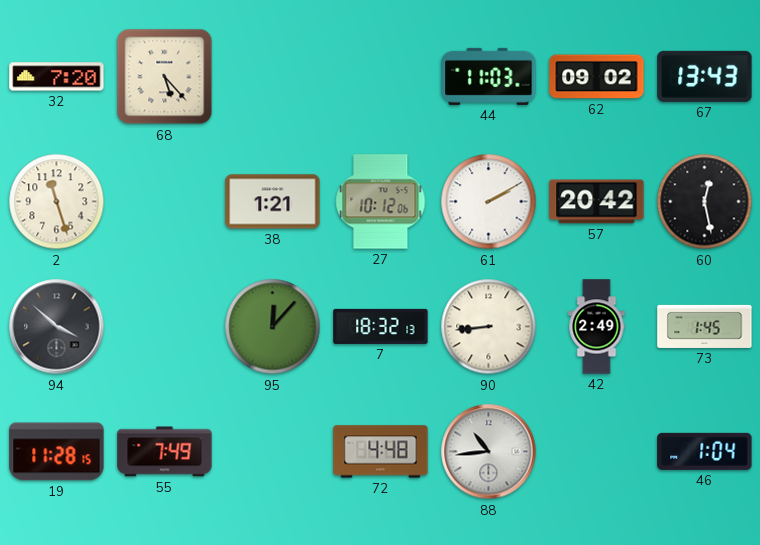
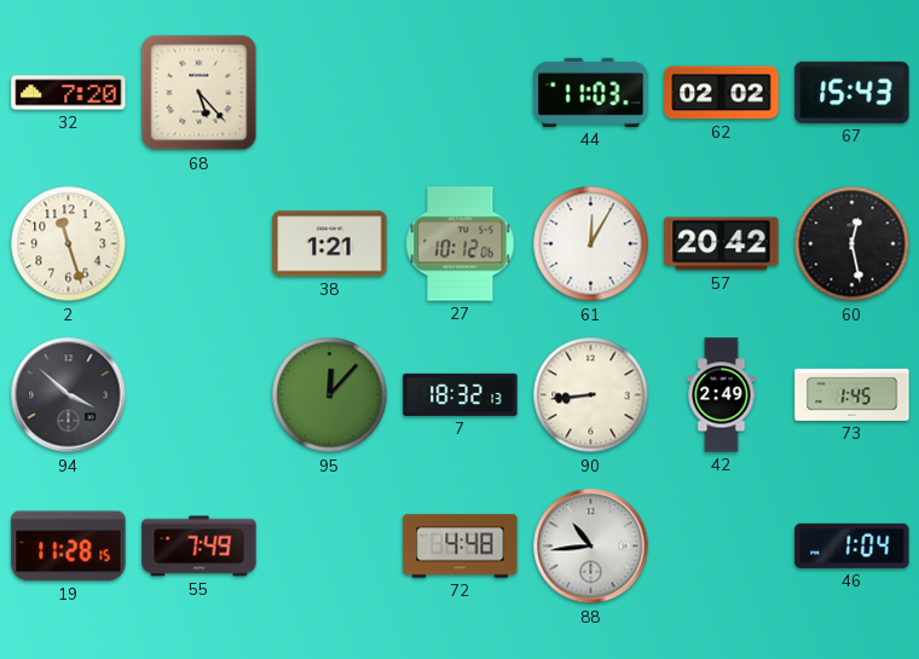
62: 09:02 -> 02:02
67: 13:43 -> 15:43
61: 2:10 -> 12:05
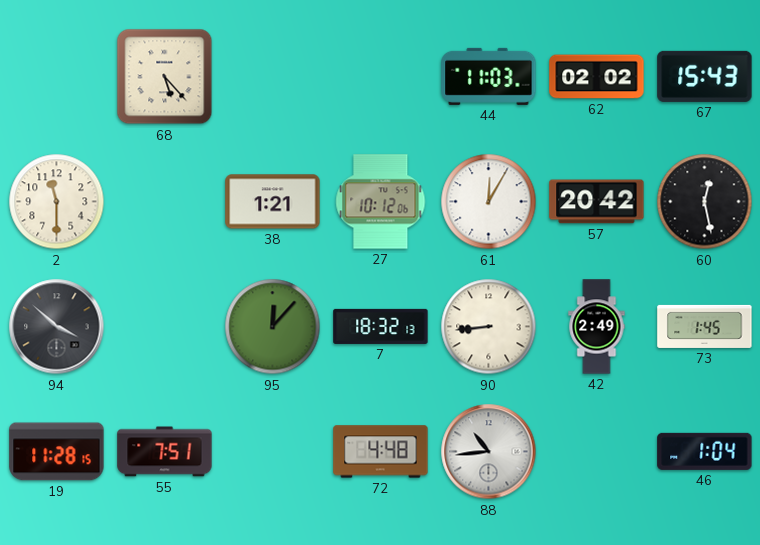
32: 7:20 -> none
2: 11:27 -> 11:30
55: 7:49 -> 7:51
